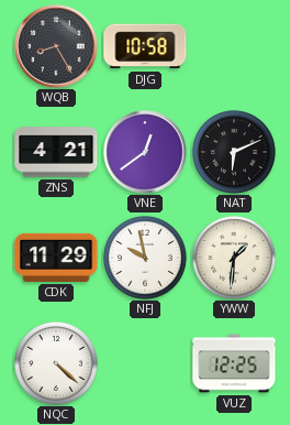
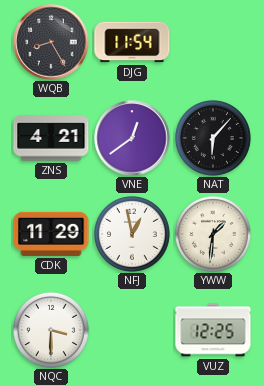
DJG: 10:58 -> 11:54
NAT: 6:11 -> 6:07
NFJ: 9:58 -> 12:58
NQC: 4:22 -> 3:30
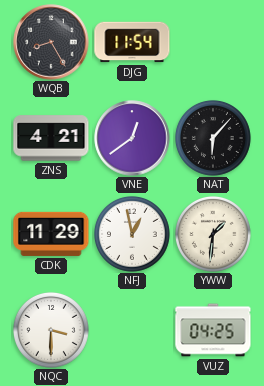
VUZ: 12:25 -> 04:25
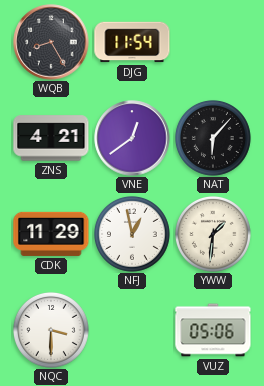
VUZ: 04:25 -> 05:06
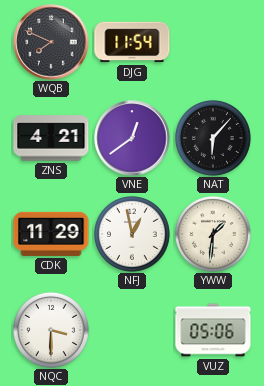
WQB: 8:25 -> 7:49
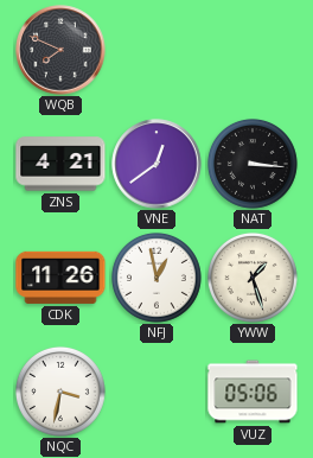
DJG: 11:54 -> none
NAT: 6:07 -> 3:16
CDK: 11:29 -> 11:26
YWW: 1:31 -> 1:27
NQC: 3:30 -> 3:32
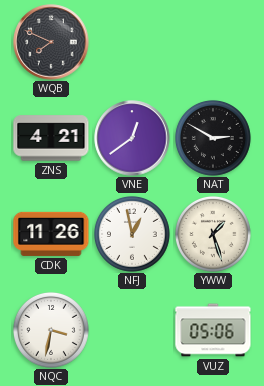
NAT: 3:16 -> 2:50
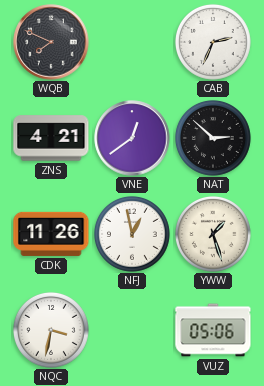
CAB: none -> 2:34
NAT: 2:50 -> 2:52
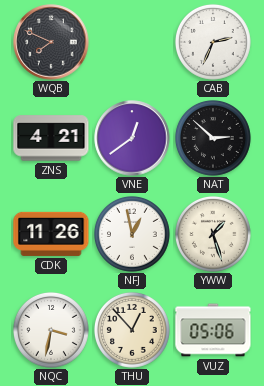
THU: none -> 12:53
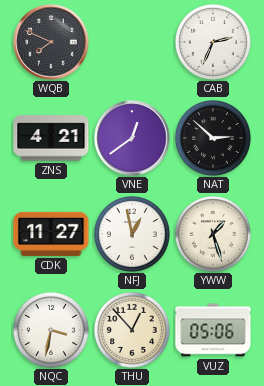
CDK: 11:26 -> 11:27
